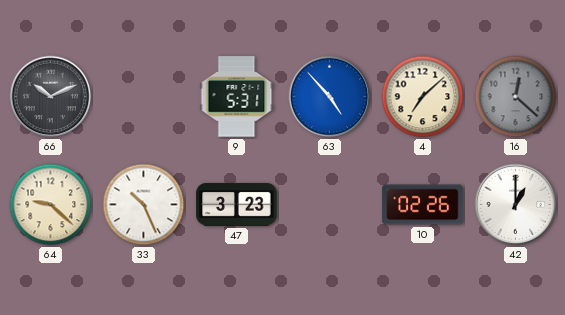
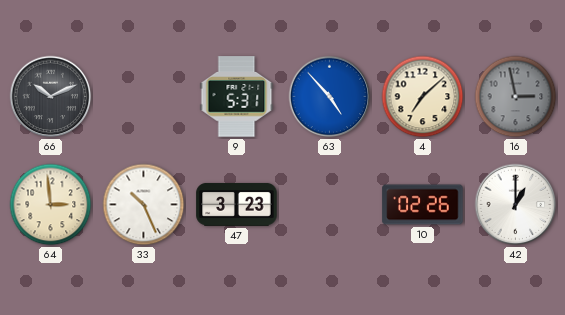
16: 12:22 -> 2:58
64: 9:22 -> 2:59
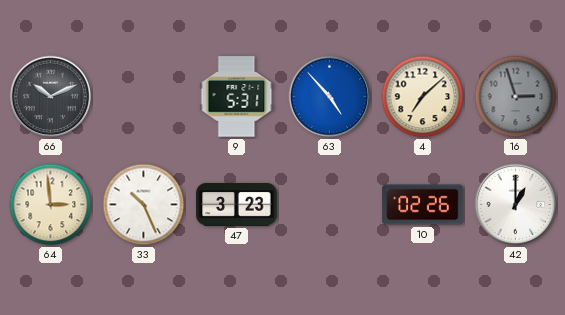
16: 2:58 -> 2:57
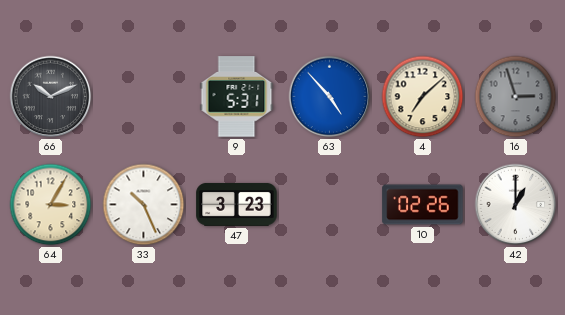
64: 2:59 -> 3:05
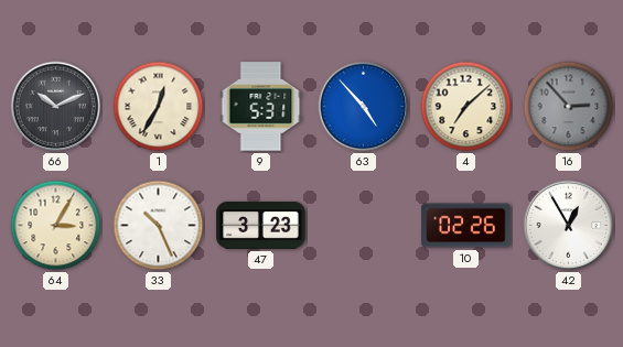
1: none -> 12:35
16: 2:57 -> 2:53
42: 1:00 -> 12:55
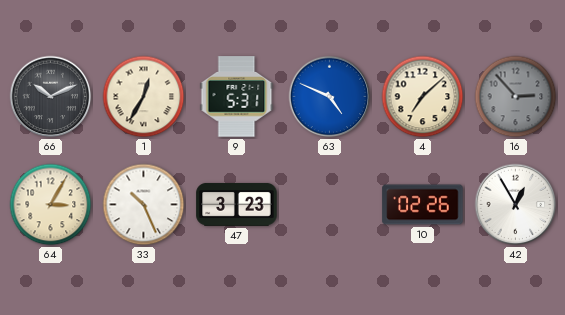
63: 4:53 -> 4:49
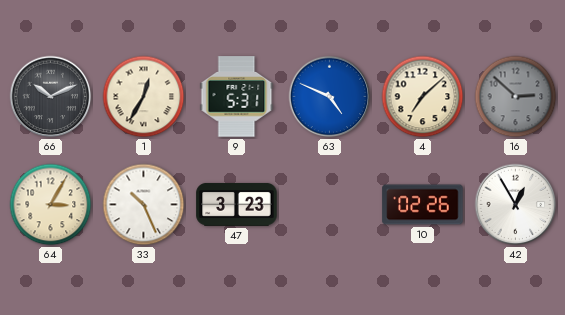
16: 2:53 -> 2:52
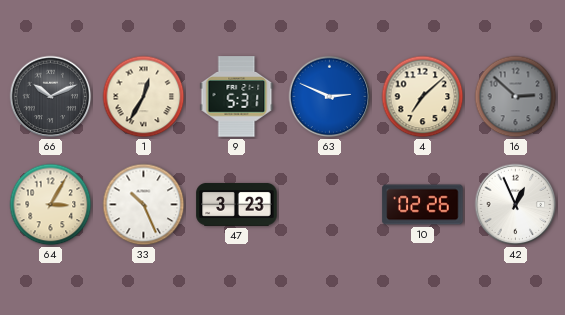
63: 4:49 -> 2:49
42: 12:55 -> 12:56
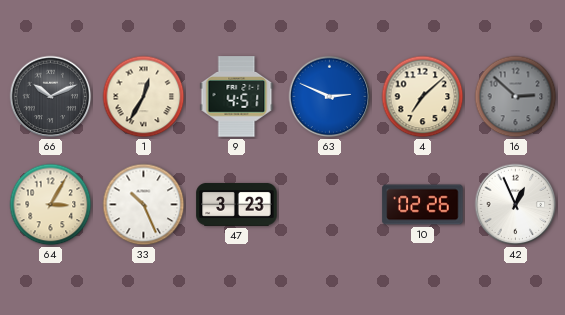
9: 5:31 -> 4:51
